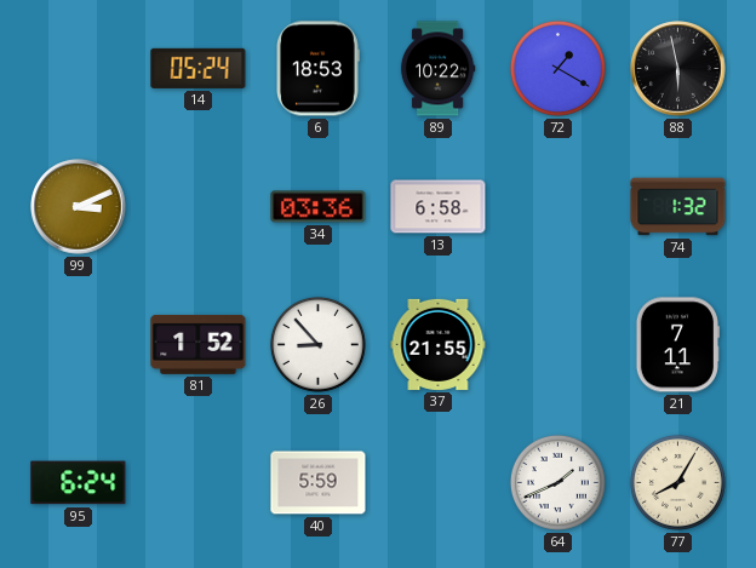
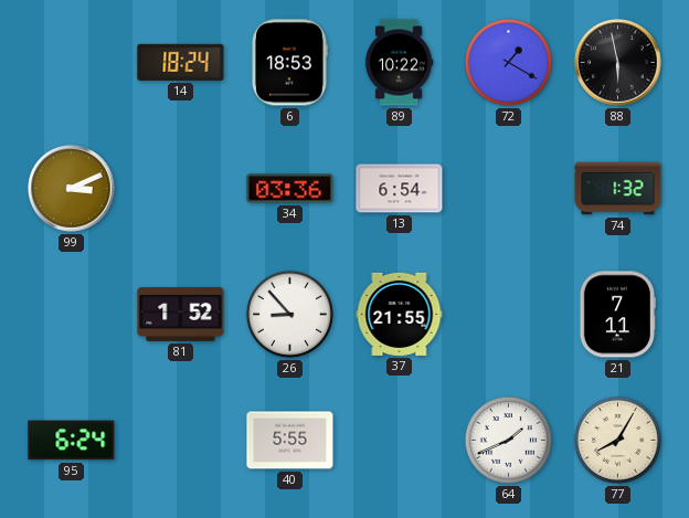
14: 05:24 -> 18:24
13: 6:58 -> 6:54
40: 5:59 -> 5:55
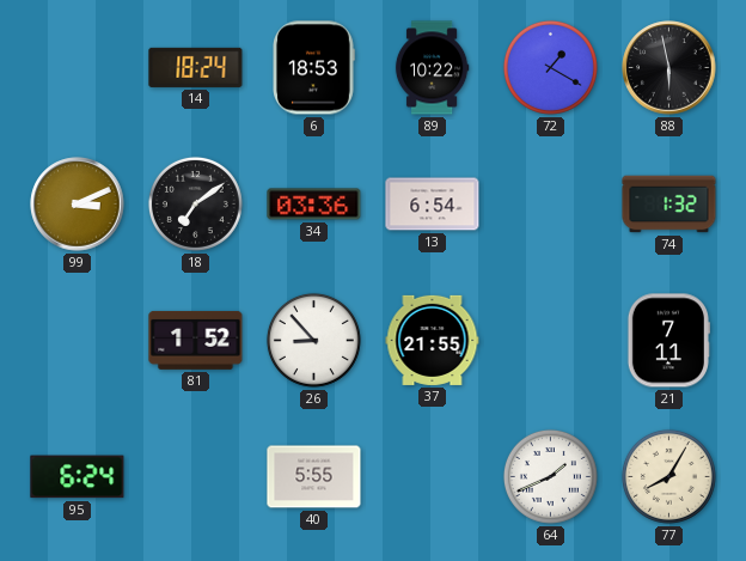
18: none -> 7:09
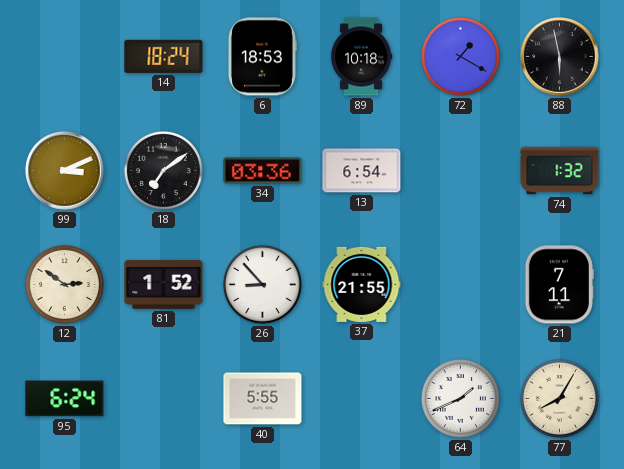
89: 10:22 -> 10:18
12: none -> 2:51
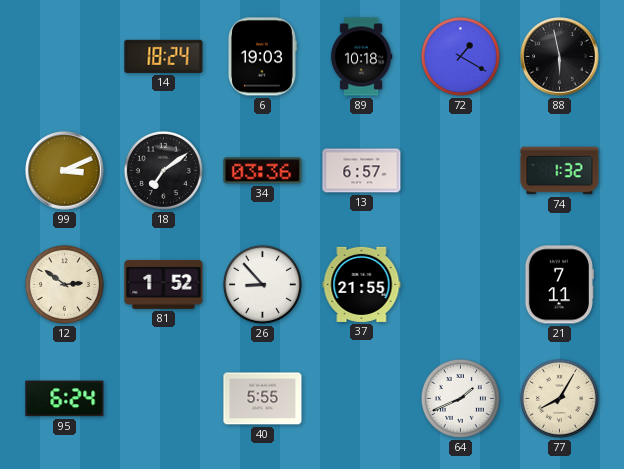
6: 18:53 -> 19:03
13: 6:54 -> 6:57
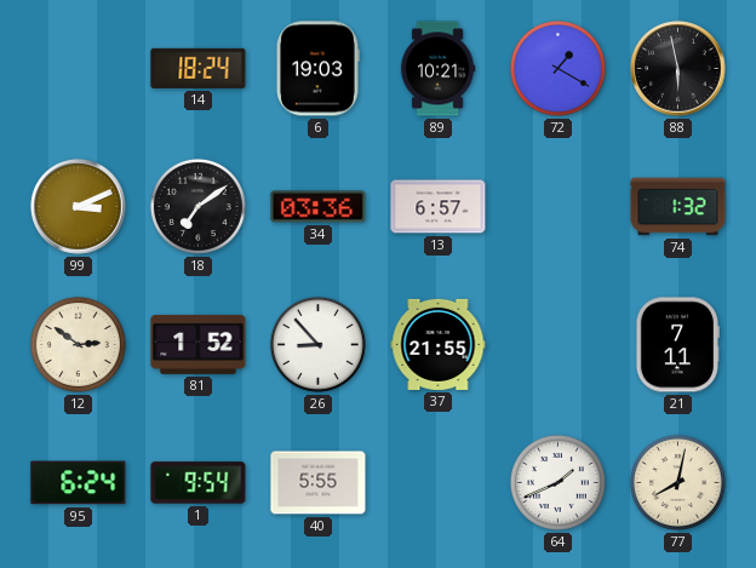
89: 10:18 -> 10:21
1: none -> 9:54
77: 8:05 -> 8:02
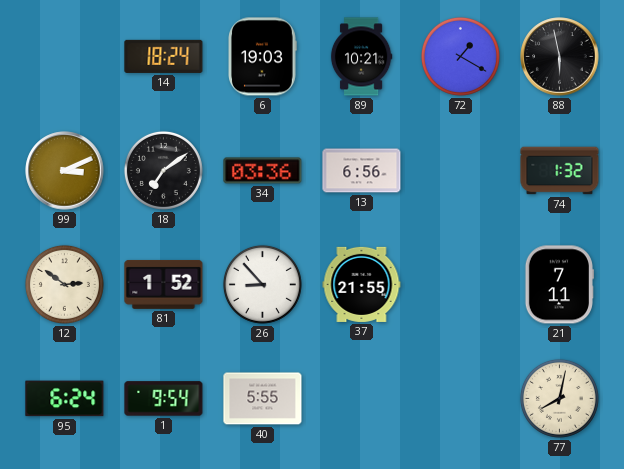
13: 6:57 -> 6:56
64: 1:41 -> none
